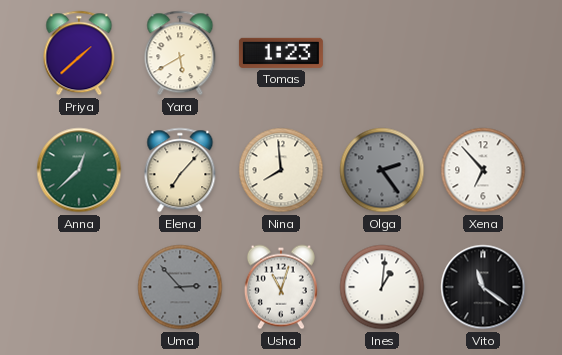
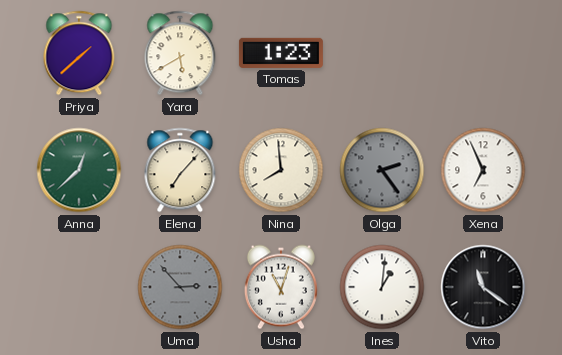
Xena: 6:53 -> 6:56
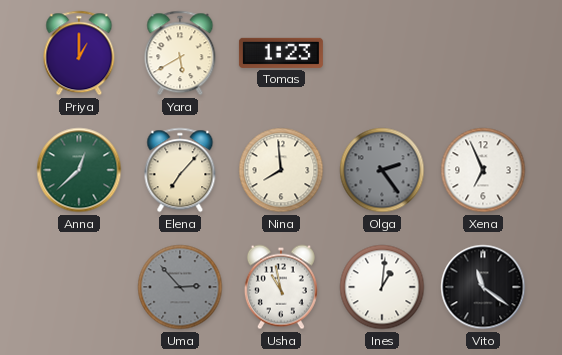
Priya: 1:38 -> 1:00
Usha: 11:03 -> 10:58
